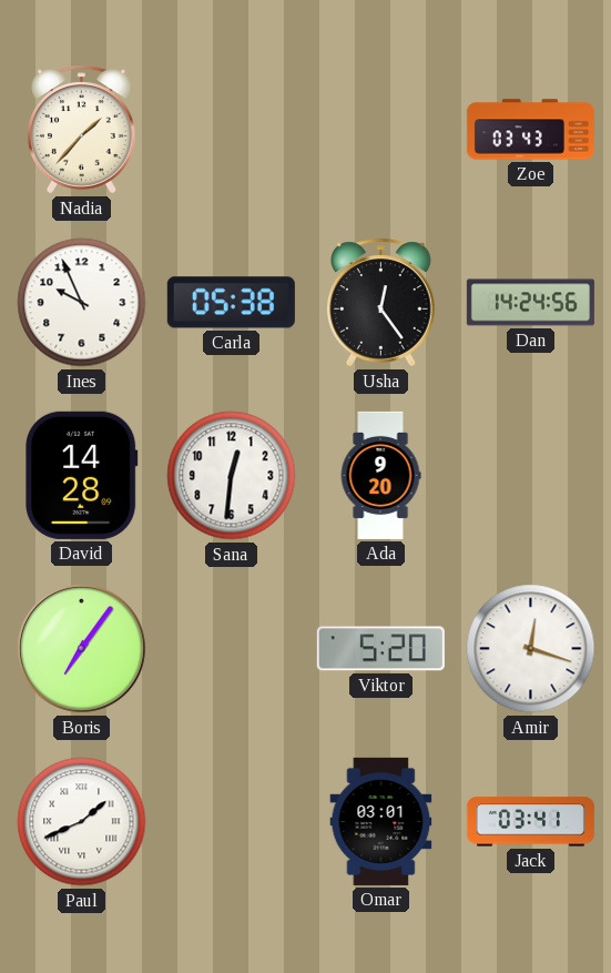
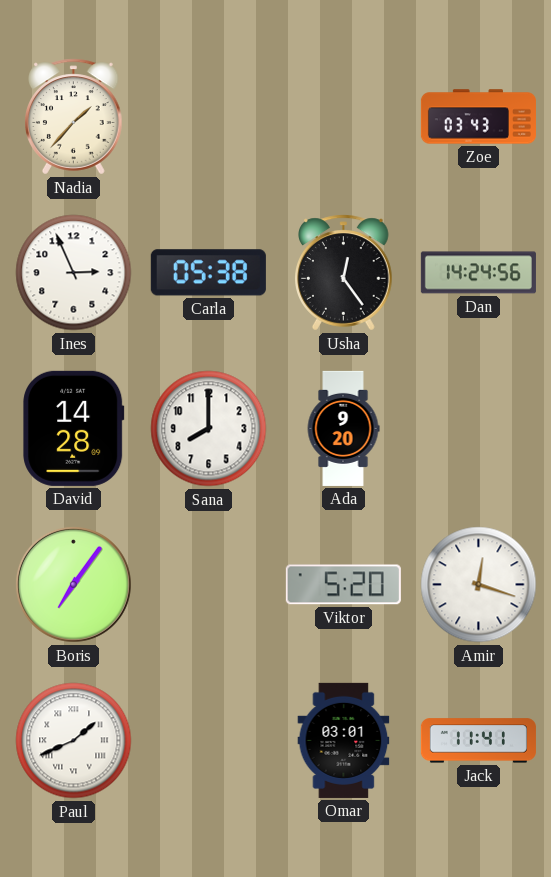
Ines: 9:56 -> 2:56
Sana: 12:31 -> 8:00
Jack: 03:41 -> 11:41
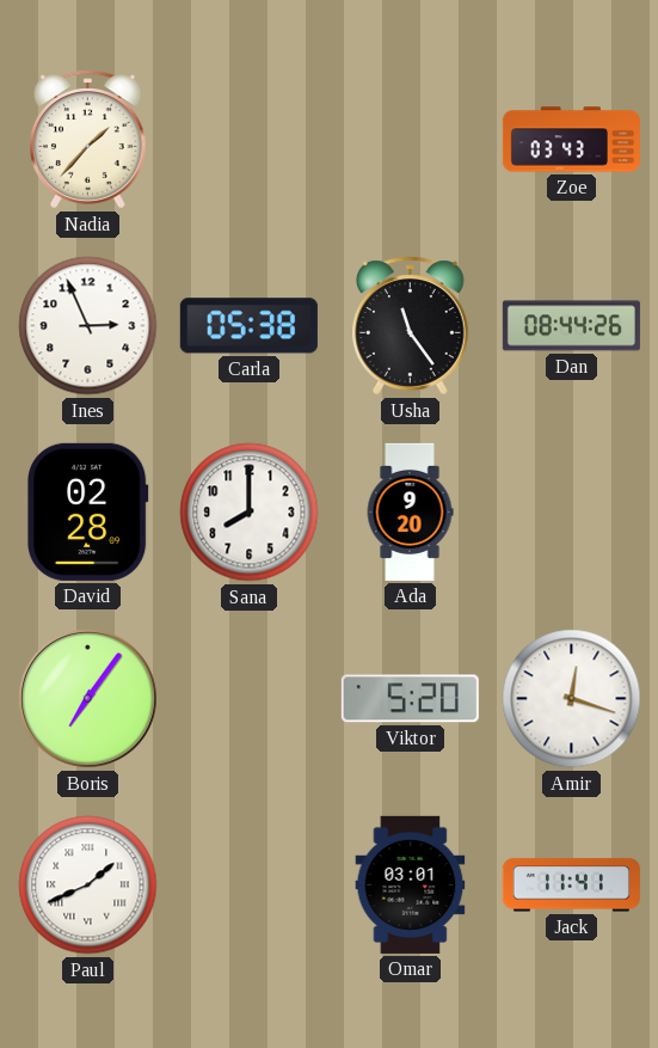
Usha: 12:24 -> 11:24
Dan: 14:24 -> 08:44
David: 14:28 -> 02:28
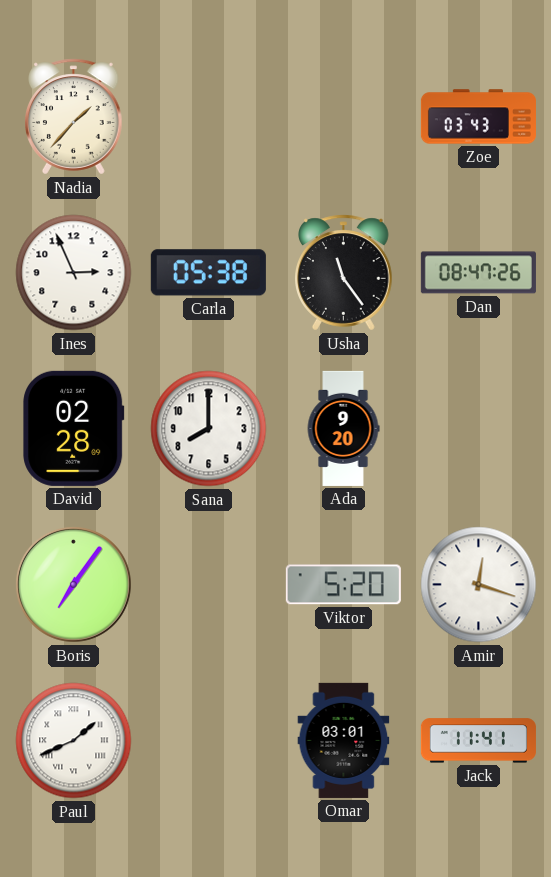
Dan: 08:44 -> 08:47
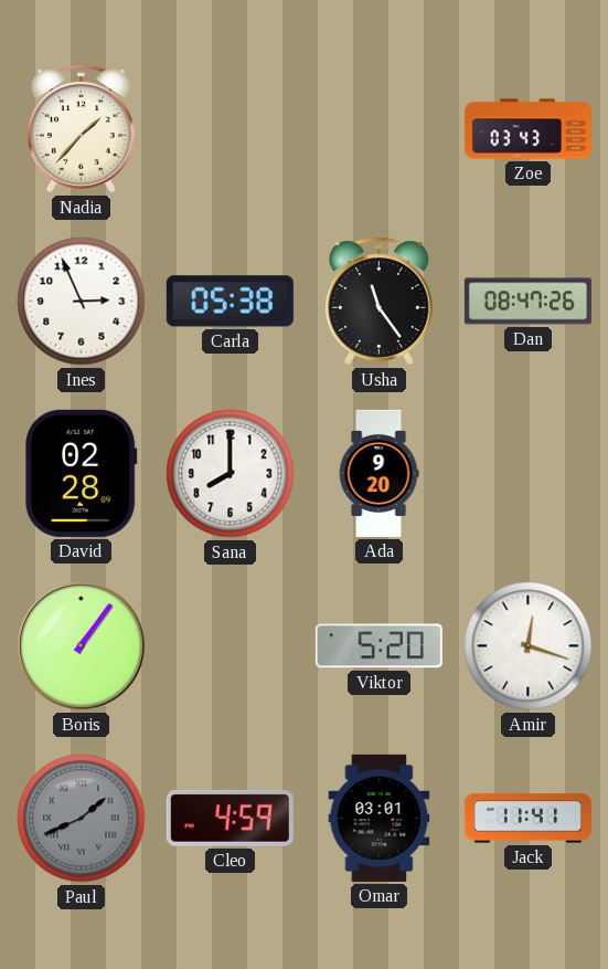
Boris: 7:06 -> 1:06
Paul dial: white -> grey
Cleo: none -> 4:59
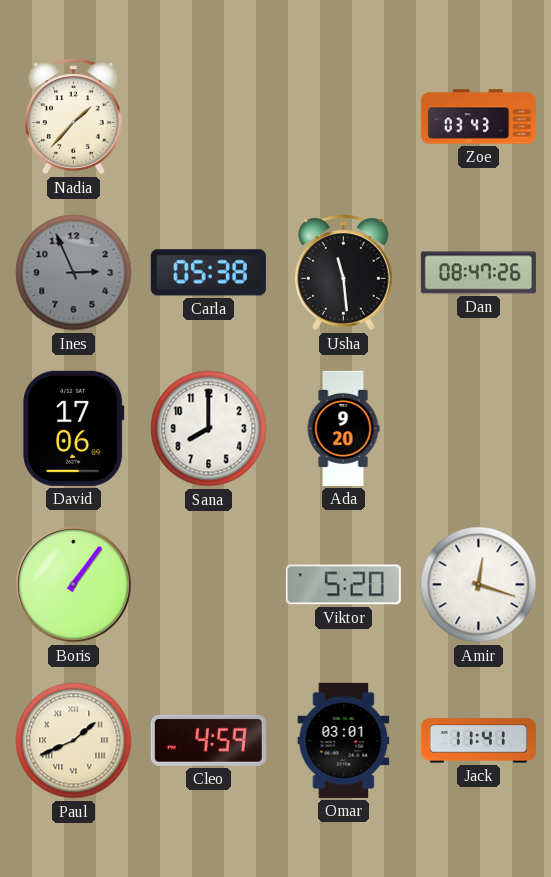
Ines dial: white -> grey
Usha: 11:24 -> 11:29
David: 02:28 -> 17:06
Paul dial: grey -> cream
